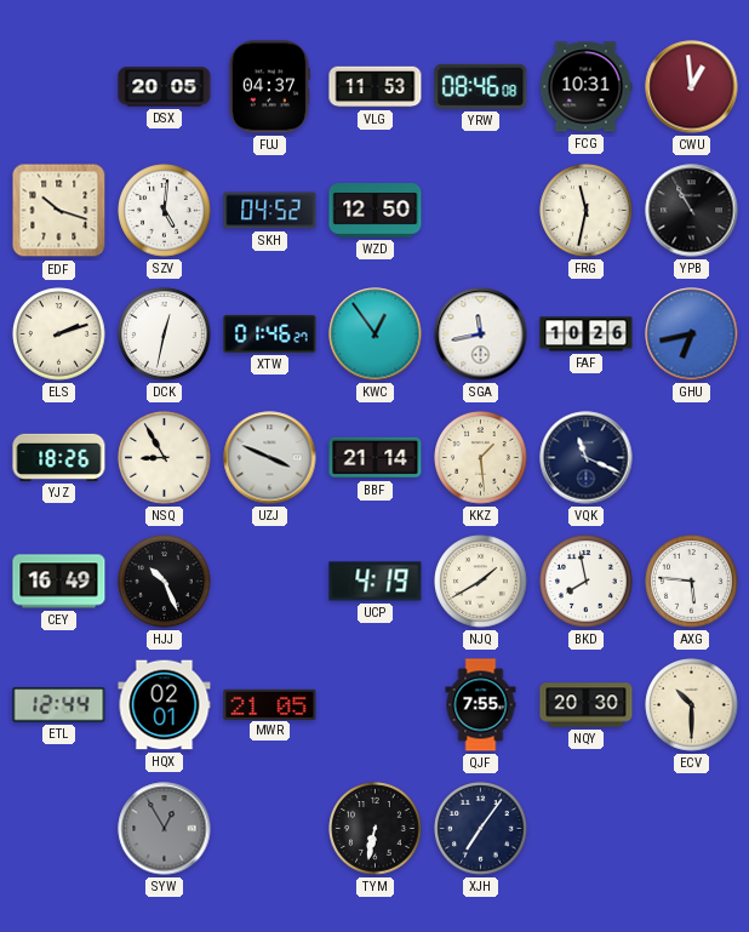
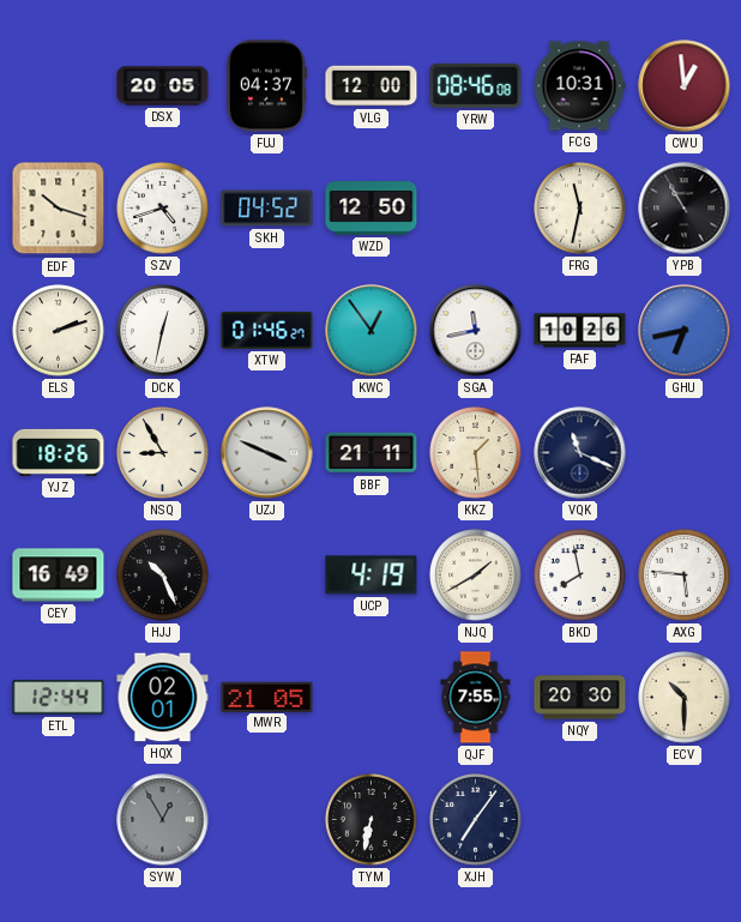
VLG: 11:53 -> 12:00
SZV: 5:01 -> 4:42
BBF: 21:14 -> 21:11
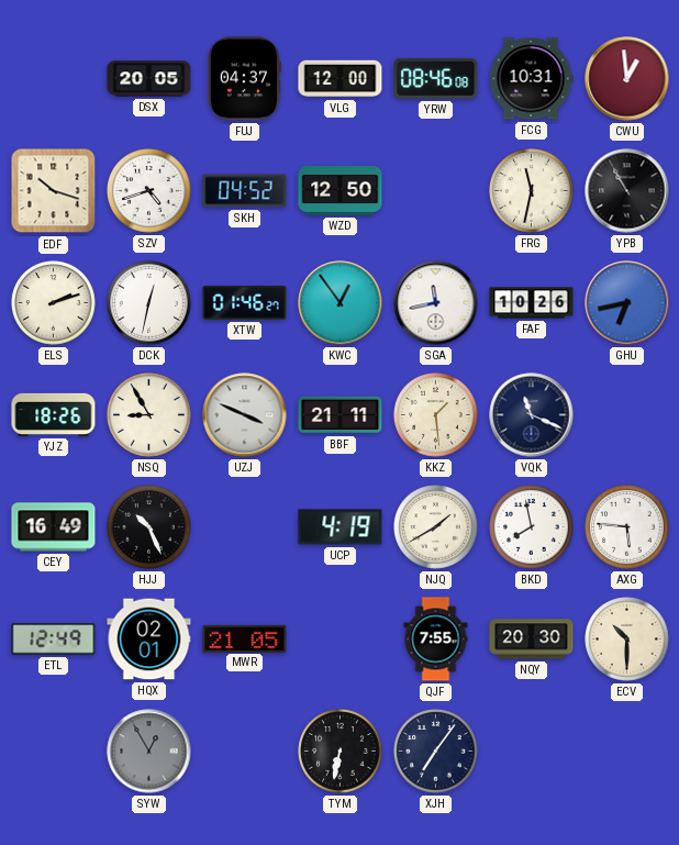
ETL: 12:44 -> 12:49
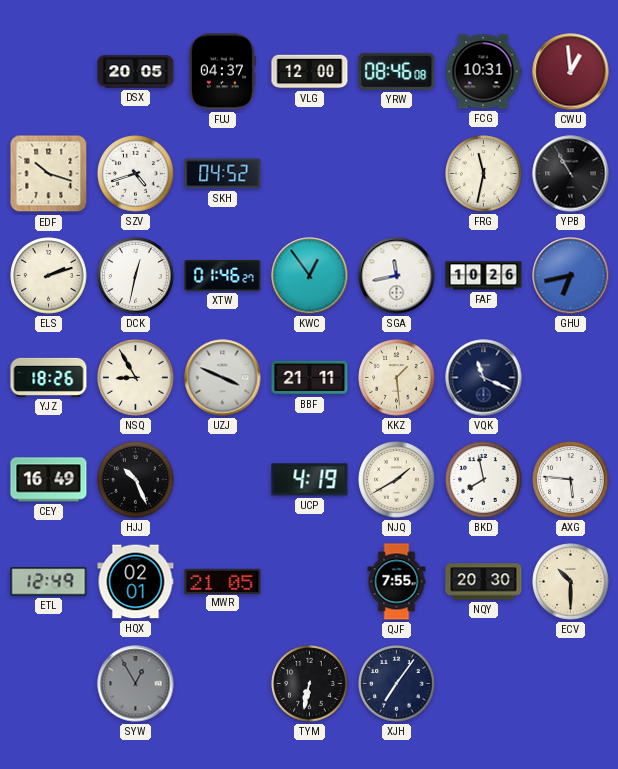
WZD: 12:50 -> none
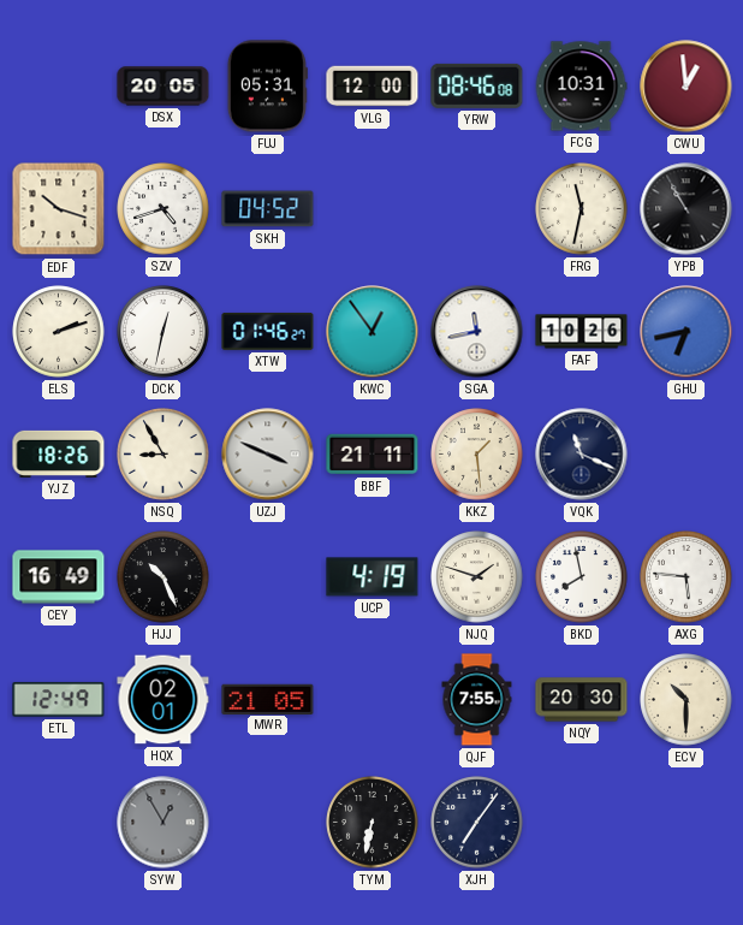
FUJ: 04:37 -> 05:31
NJQ: 1:40 -> 1:48
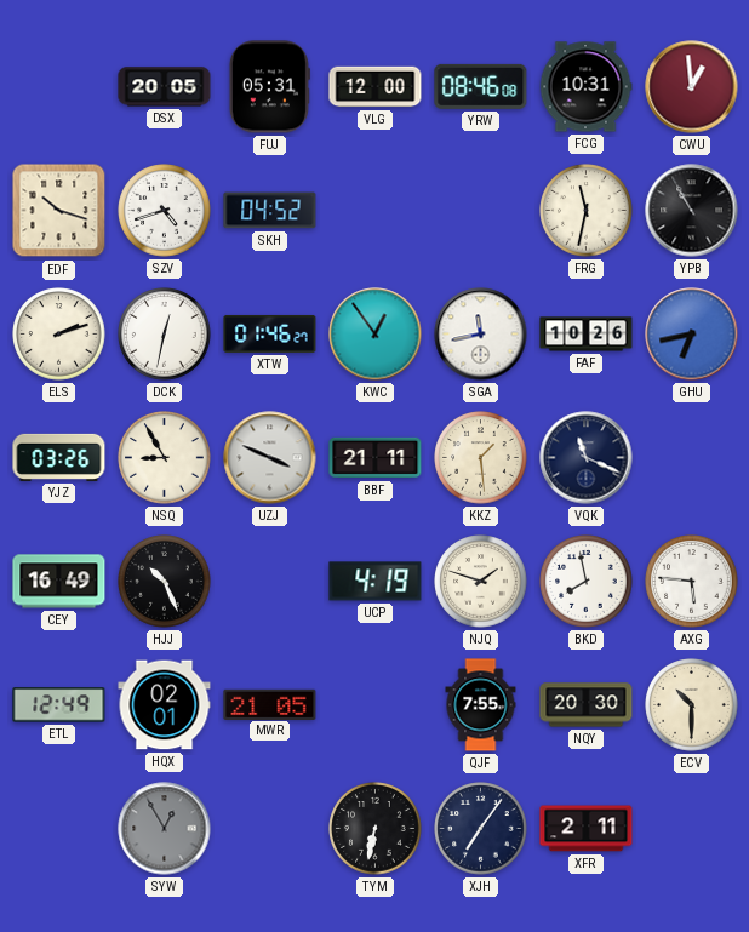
YJZ: 18:26 -> 03:26
XFR: none -> 2:11
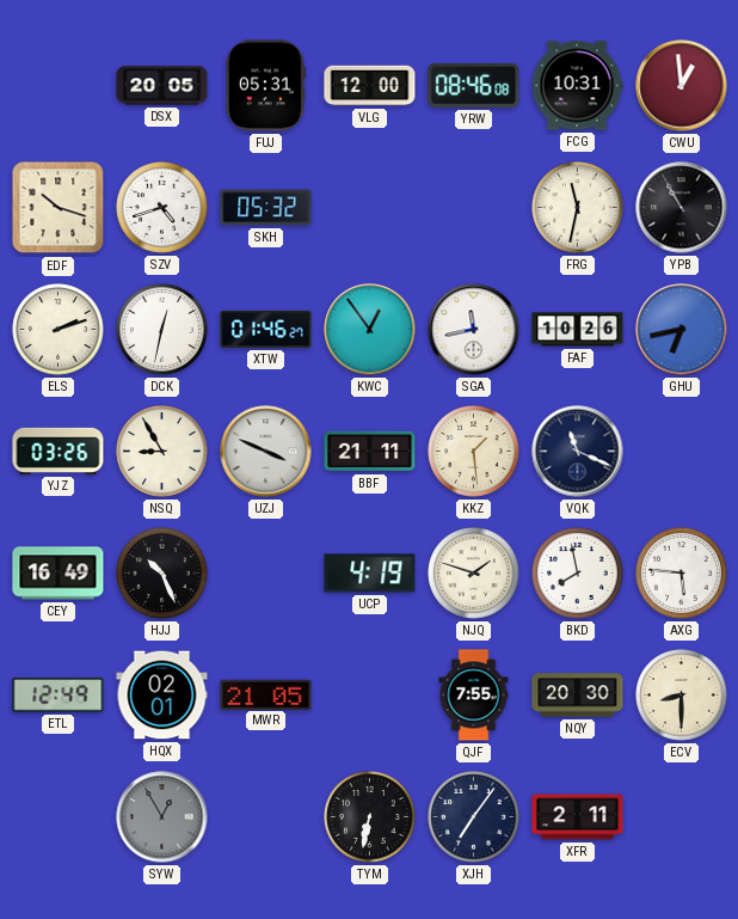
SKH: 04:52 -> 05:32
ECV: 10:30 -> 8:30
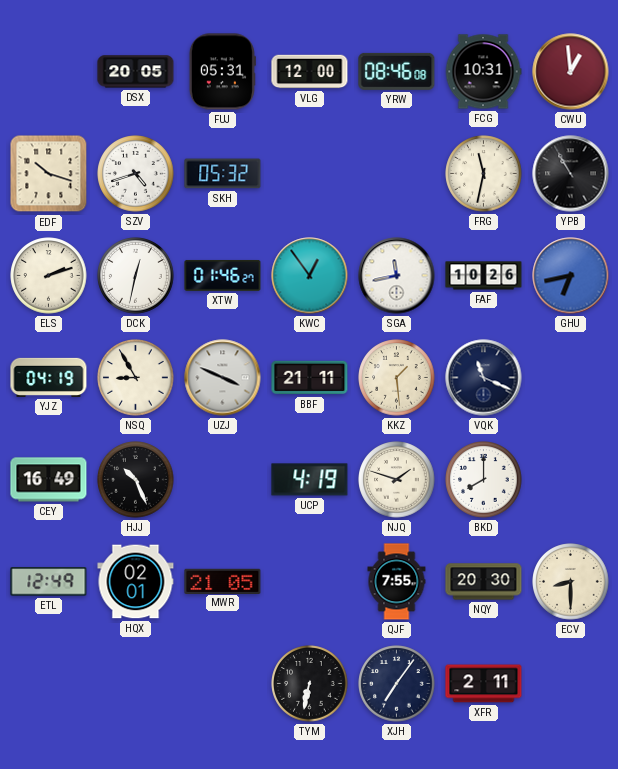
YJZ: 03:26 -> 04:19
BKD: 7:58 -> 8:00
AXG: 5:46 -> none
SYW: 12:55 -> none
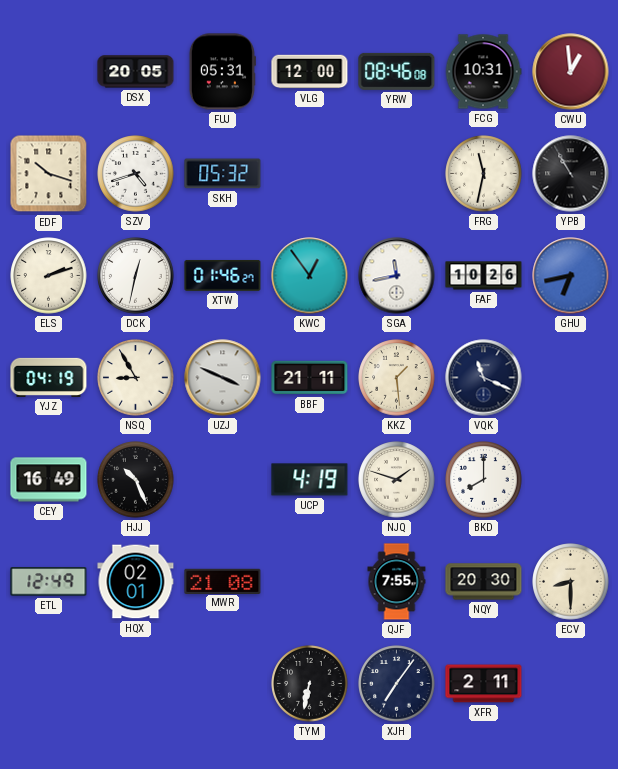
MWR: 21:05 -> 21:08
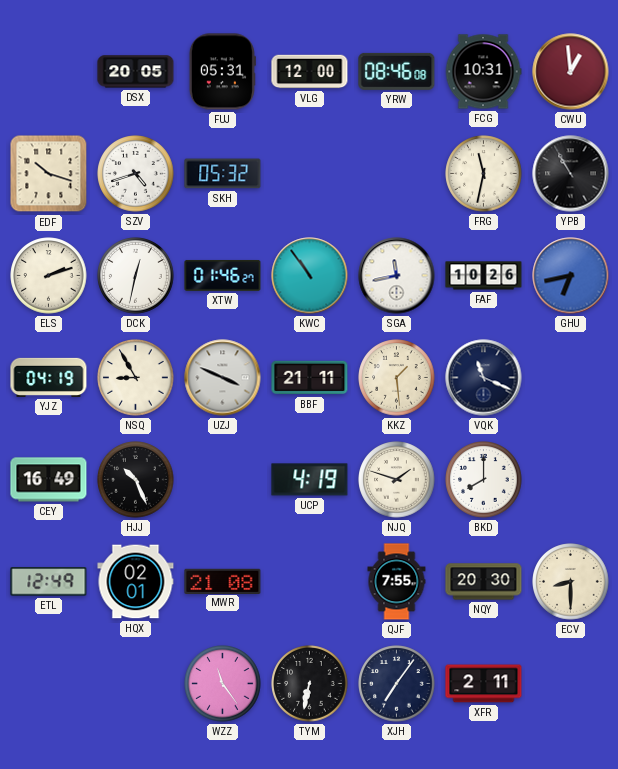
KWC: 12:54 -> 10:54
WZZ: none -> 11:24
